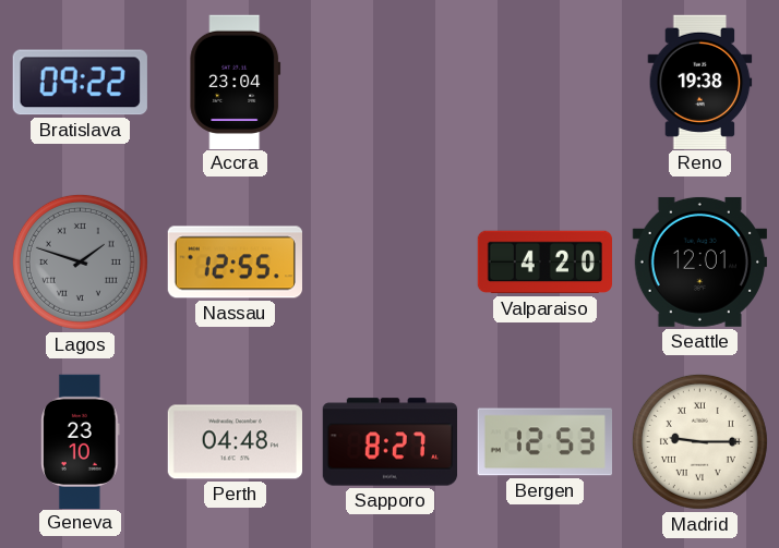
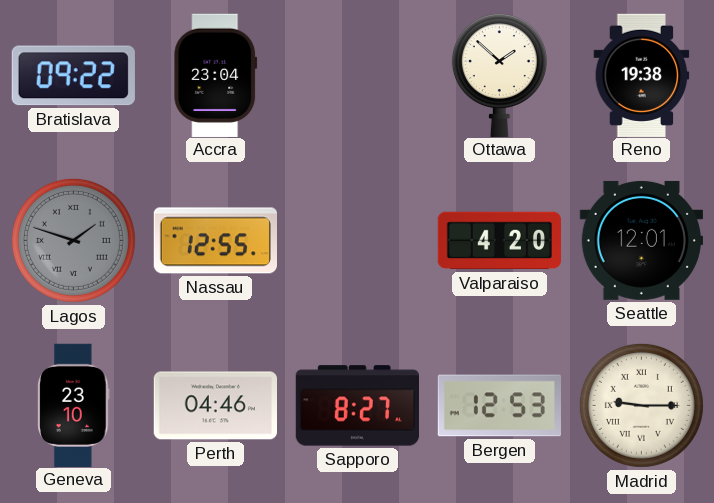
Ottawa: none -> 1:52
Perth: 04:48 -> 04:46
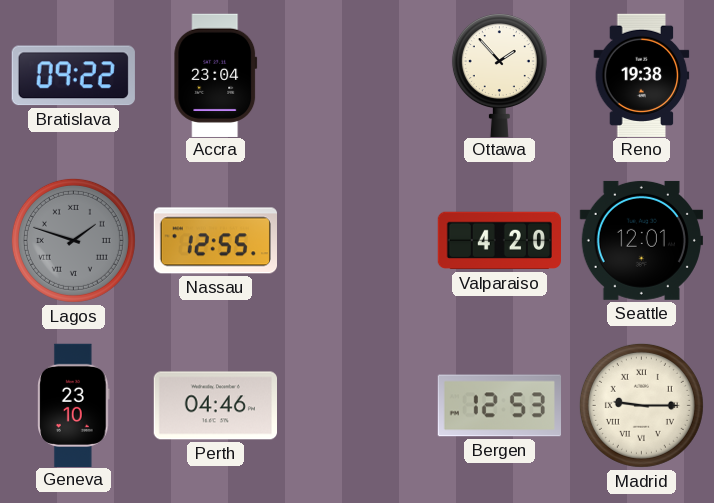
Ottawa: 1:52 -> 1:53
Sapporo: 8:27 -> none
